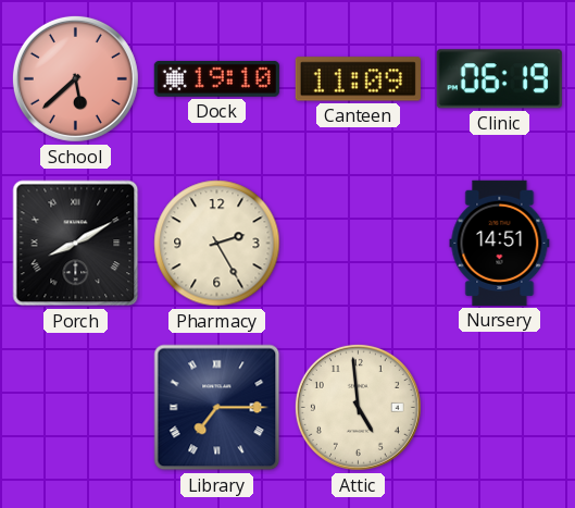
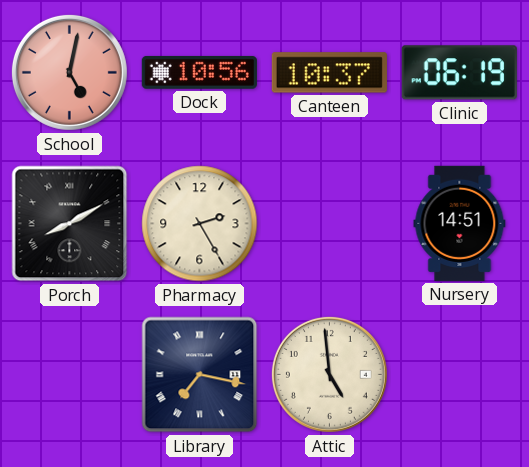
School: 5:38 -> 5:02
Dock: 19:10 -> 10:56
Canteen: 11:09 -> 10:37
Library: 7:15 -> 7:17
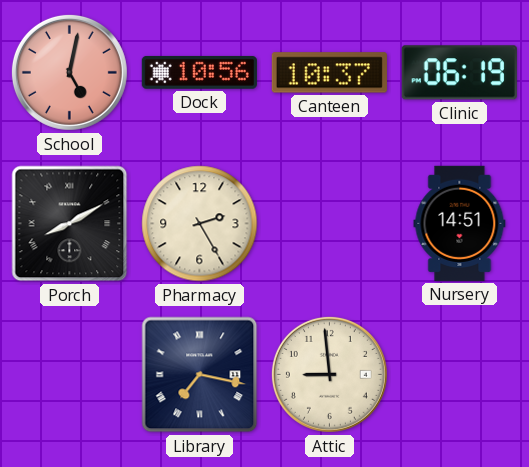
Attic: 4:59 -> 8:59
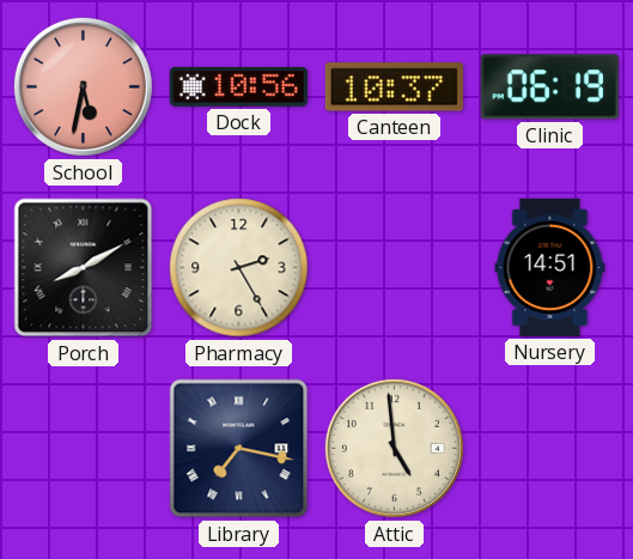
School: 5:02 -> 5:32
Attic: 8:59 -> 4:59
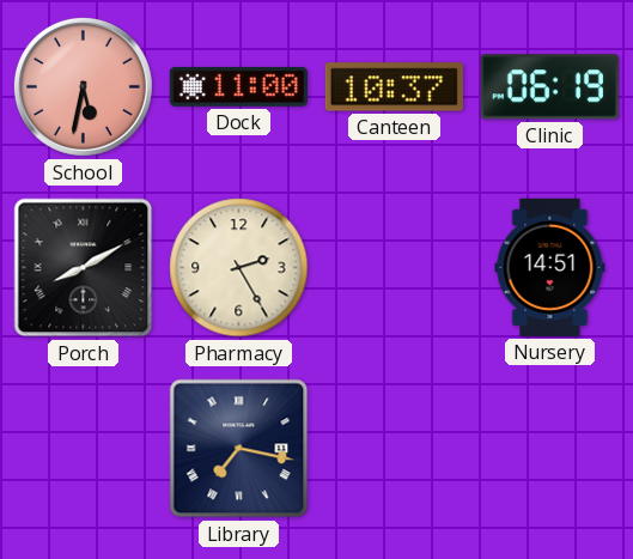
Dock: 10:56 -> 11:00
Attic: 4:59 -> none
